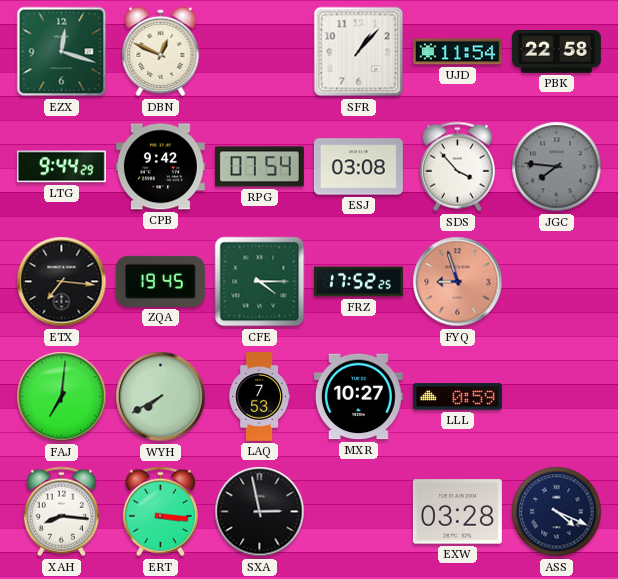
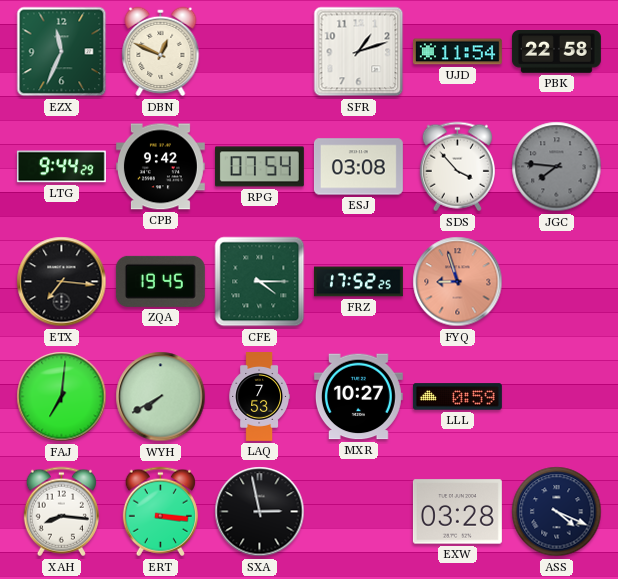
EZX: 12:18 -> 11:34
SFR: 1:07 -> 1:12
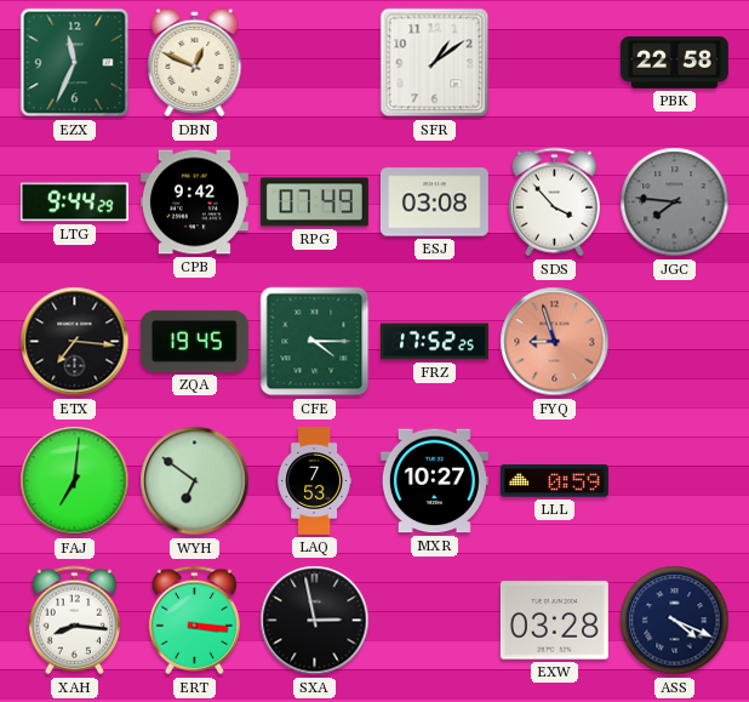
SFR: 1:12 -> 1:09
UJD: 11:54 -> none
RPG: 07:54 -> 07:49
WYH: 7:40 -> 6:51
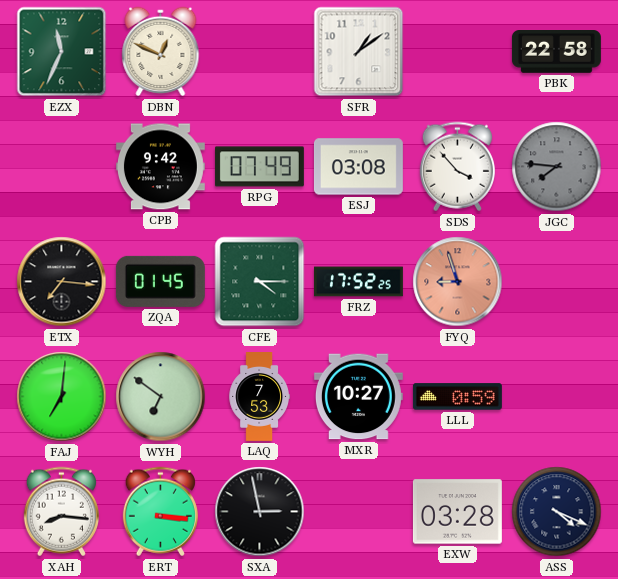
LTG: 9:44 -> none
ZQA: 19:45 -> 01:45
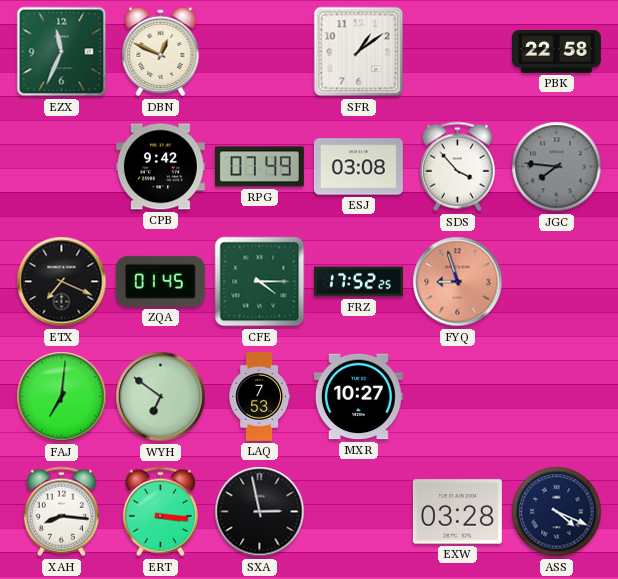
ETX: 7:16 -> 7:19
LLL: 0:59 -> none
